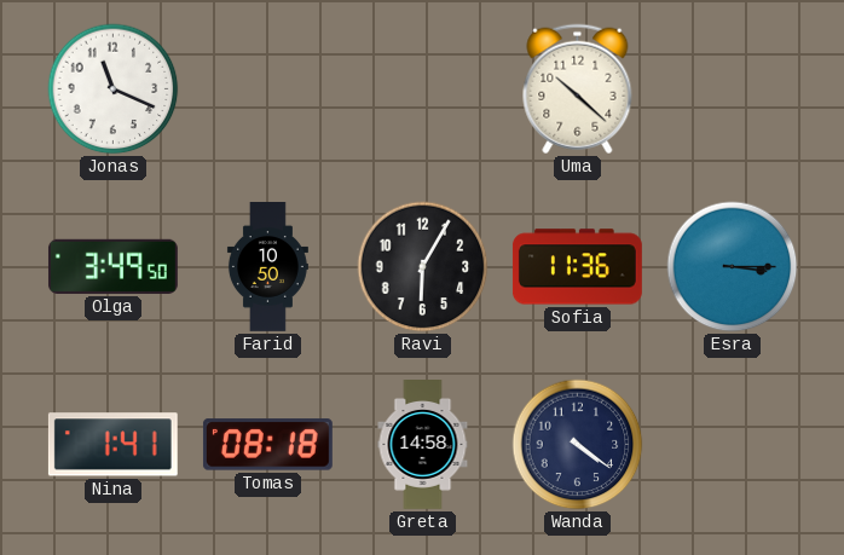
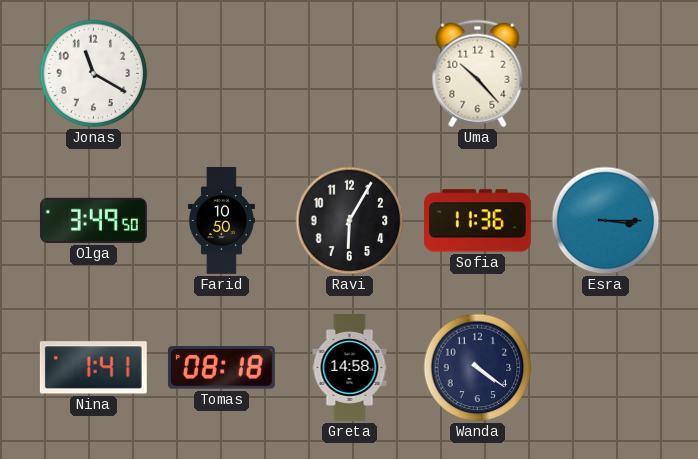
Jonas: 11:19 -> 11:20
Uma: 10:22 -> 10:23
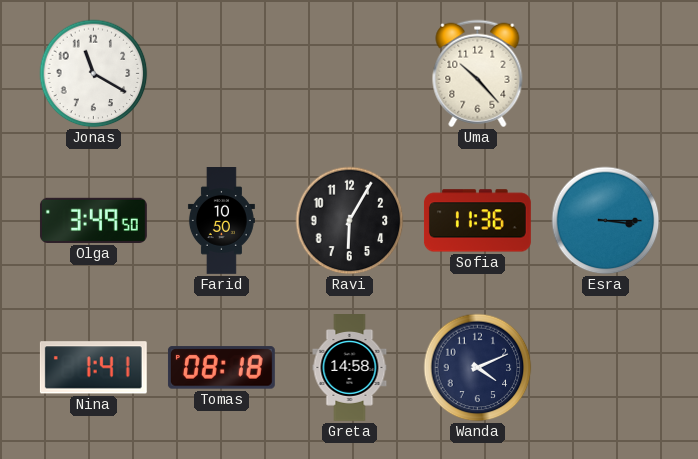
Wanda: 4:21 -> 4:11
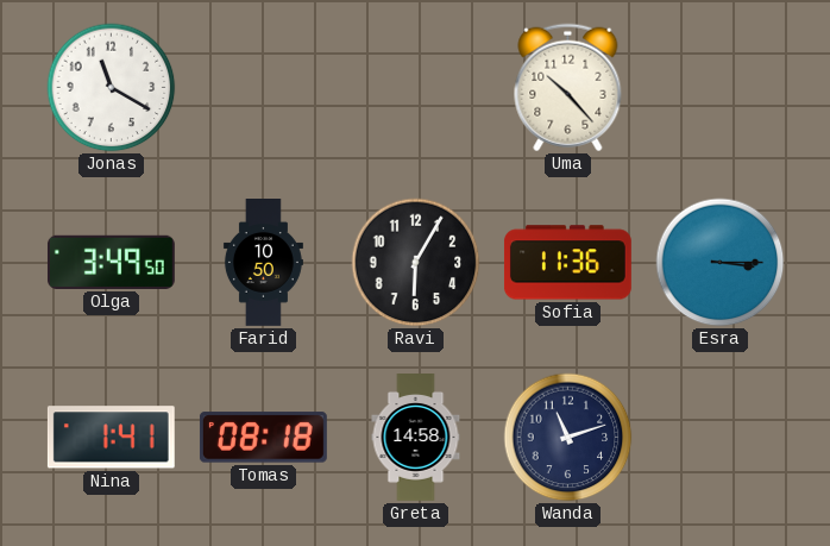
Wanda: 4:11 -> 11:12
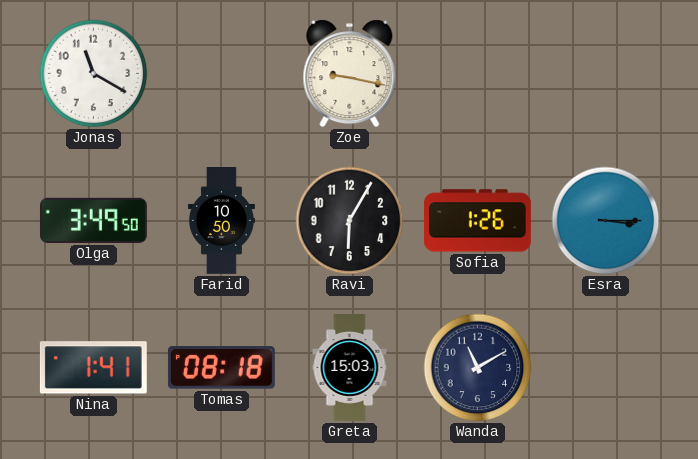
Zoe: none -> 9:17
Uma: 10:23 -> none
Sofia: 11:36 -> 1:26
Greta: 14:58 -> 15:03
Wanda: 11:12 -> 11:10
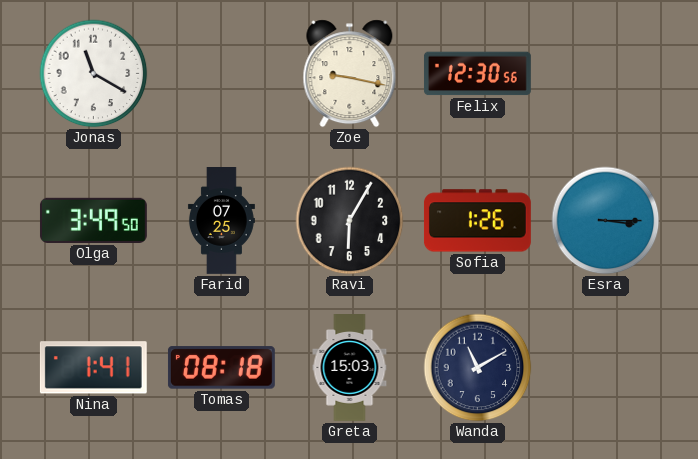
Felix: none -> 12:30
Farid: 10:50 -> 07:25
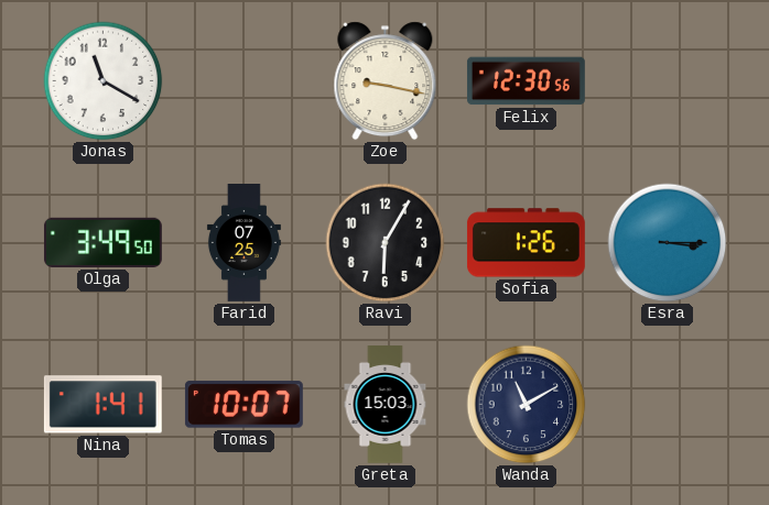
Tomas: 08:18 -> 10:07
